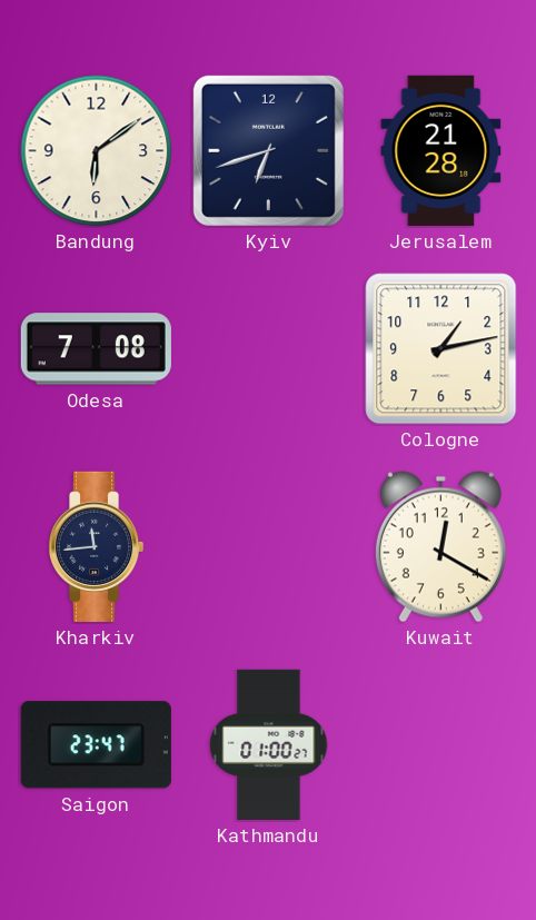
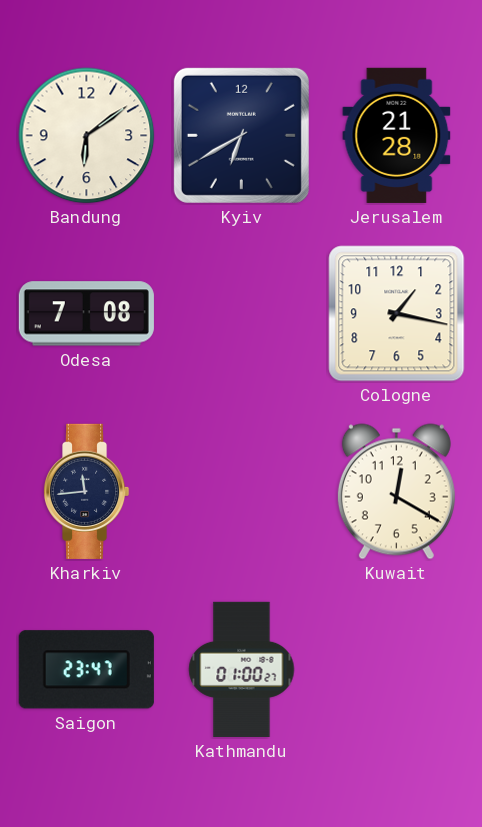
Kyiv: 6:42 -> 6:40
Cologne: 1:13 -> 1:17
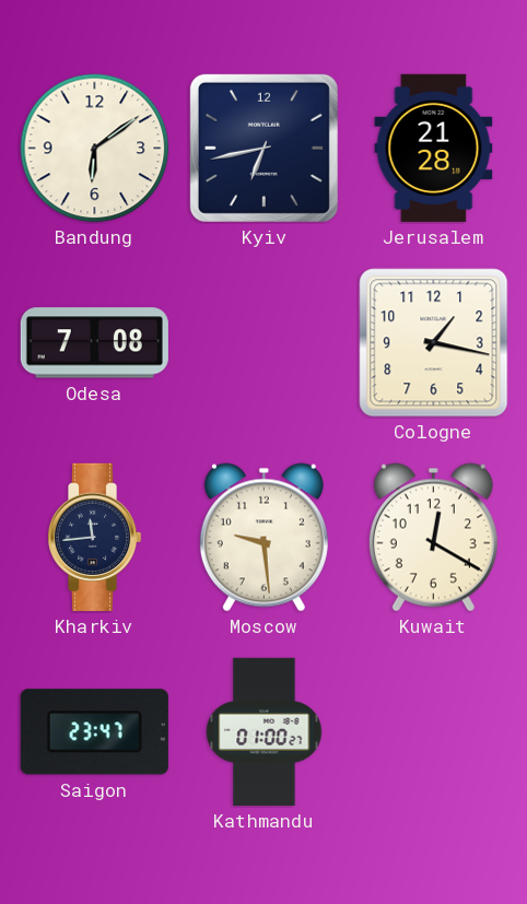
Kyiv: 6:40 -> 6:43
Moscow: none -> 9:29
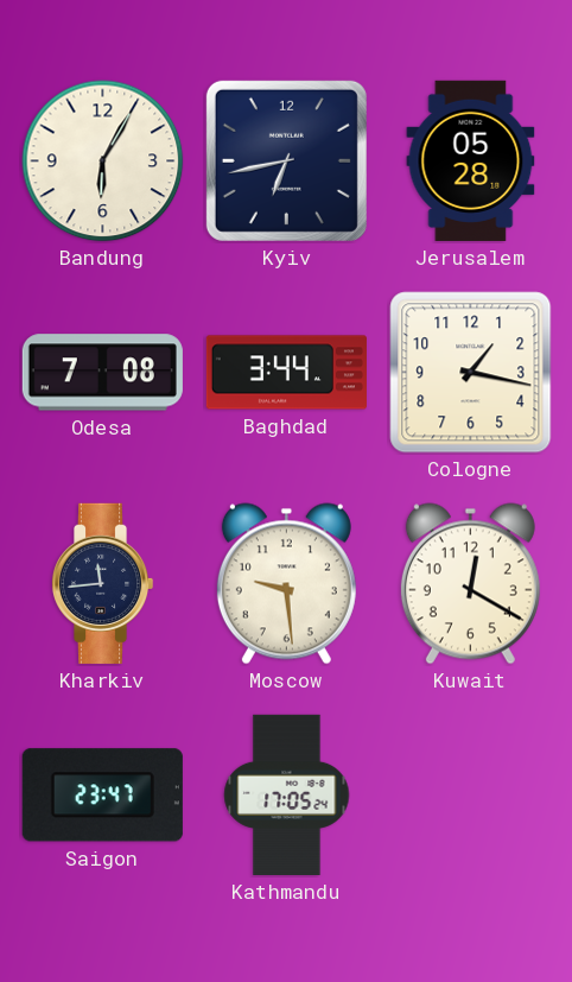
Bandung: 6:09 -> 6:05
Jerusalem: 21:28 -> 05:28
Baghdad: none -> 3:44
Kathmandu: 01:00 -> 17:05
